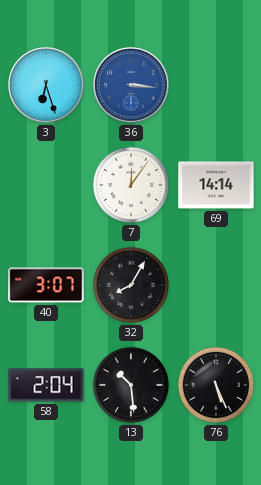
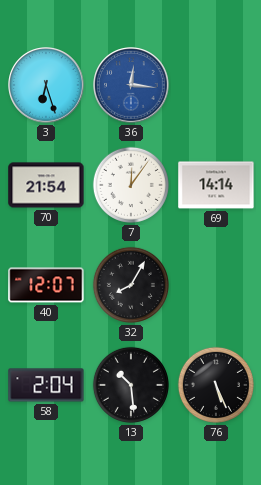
36: 3:16 -> 12:16
70: none -> 21:54
40: 3:07 -> 12:07
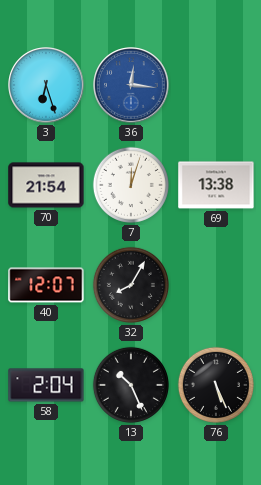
7: 12:06 -> 12:03
69: 14:14 -> 13:38
13: 10:29 -> 10:26
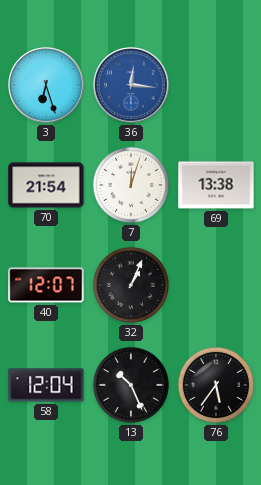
32: 8:05 -> 1:04
58: 2:04 -> 12:04
76: 5:26 -> 5:36
